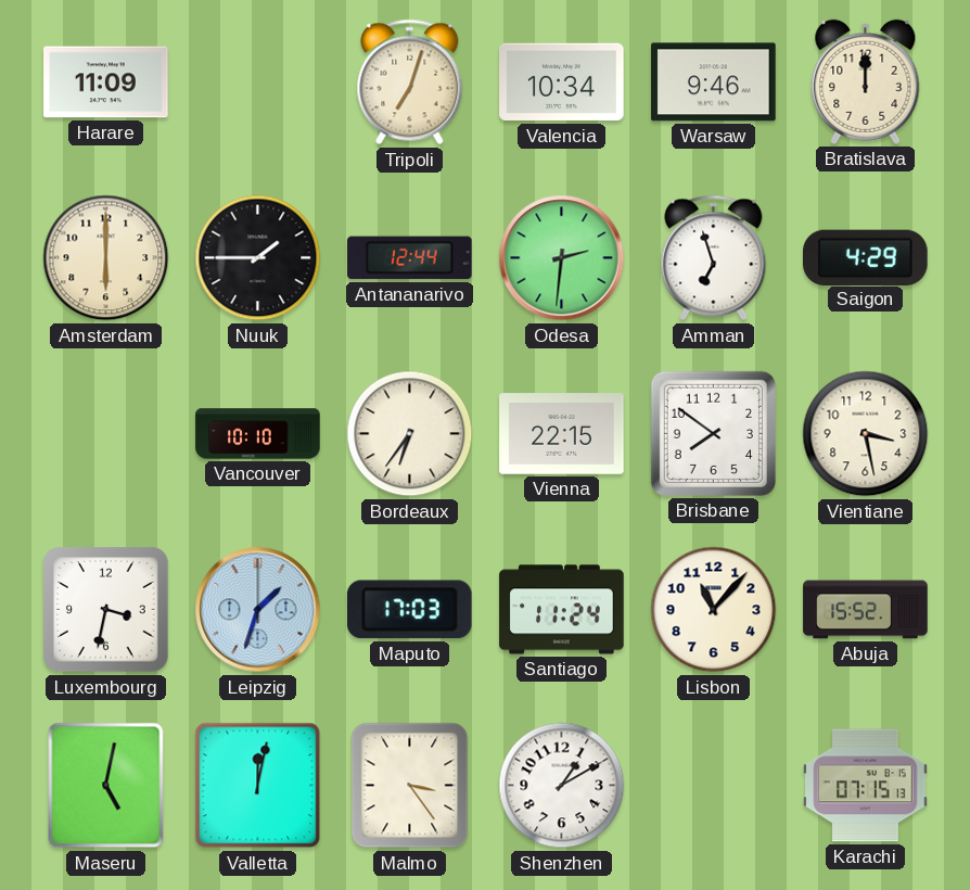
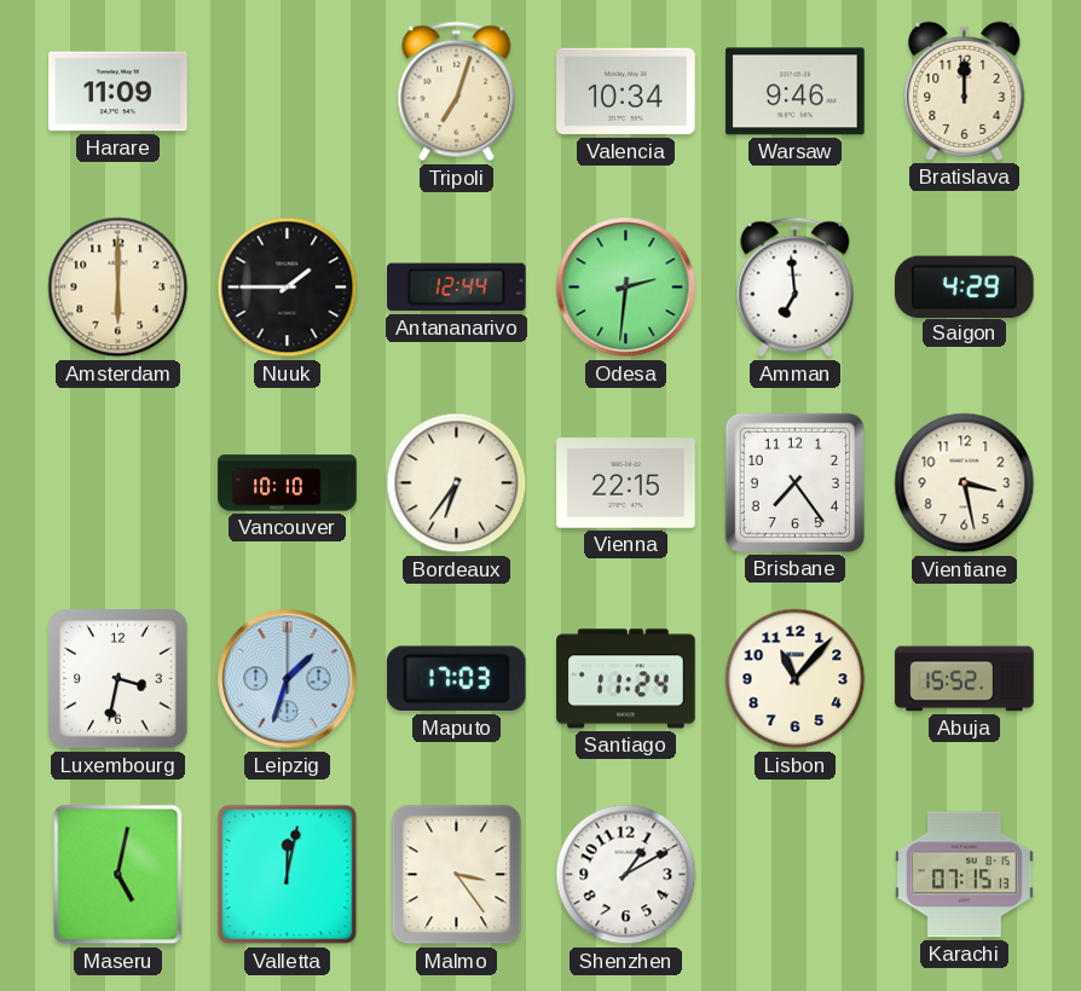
Amman: 6:57 -> 6:59
Brisbane: 7:51 -> 7:24
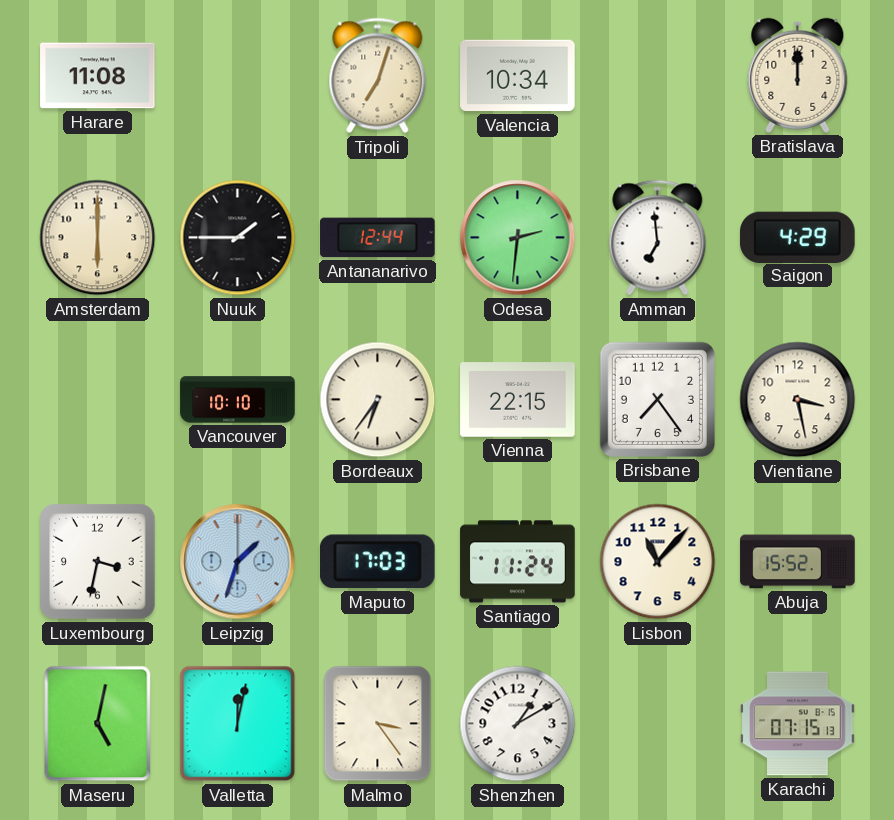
Harare: 11:09 -> 11:08
Warsaw: 9:46 -> none
